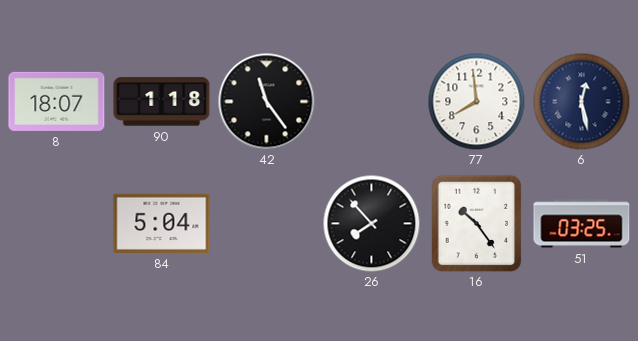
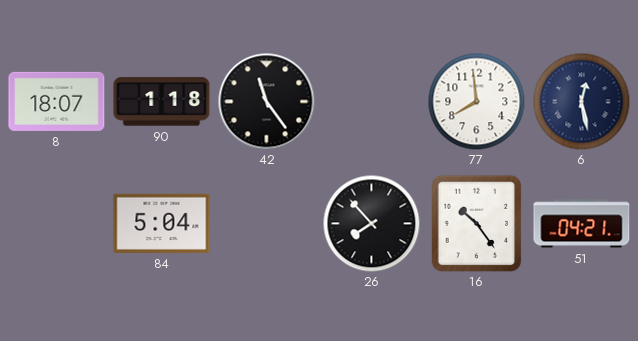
51: 03:25 -> 04:21
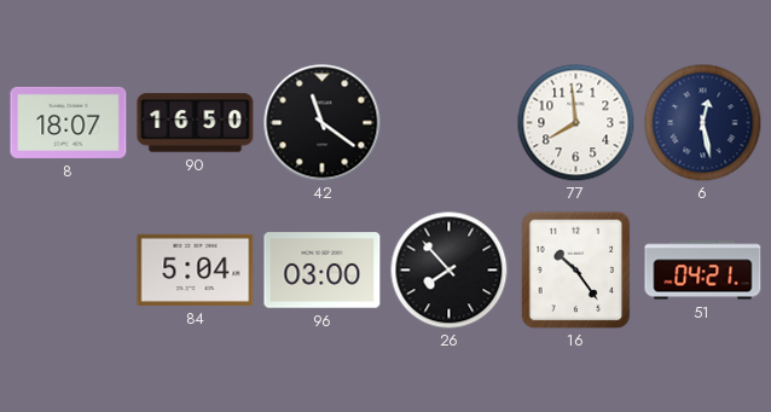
90: 1:18 -> 16:50
42: 11:24 -> 11:21
96: none -> 03:00
